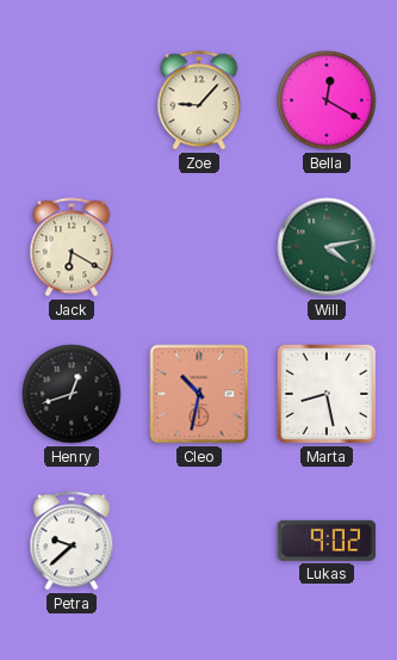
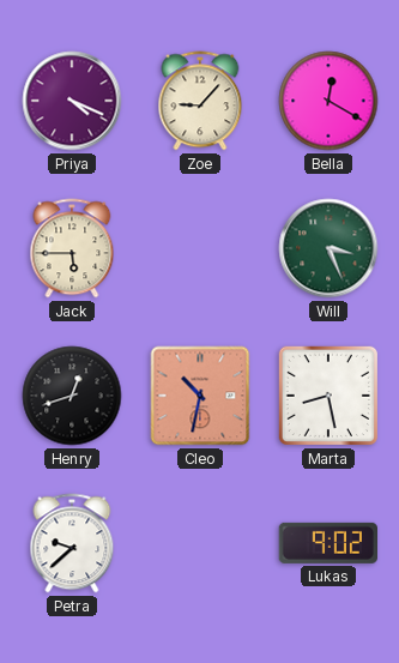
Priya: none -> 4:19
Jack: 6:20 -> 5:45
Will: 4:13 -> 3:26
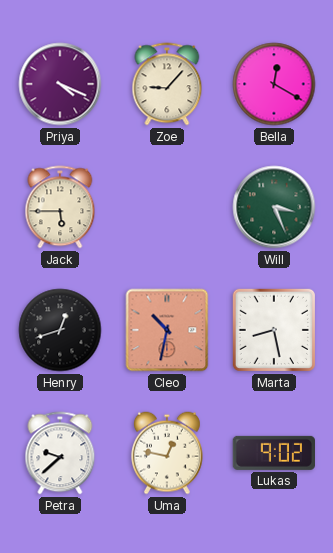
Uma: none -> 12:47
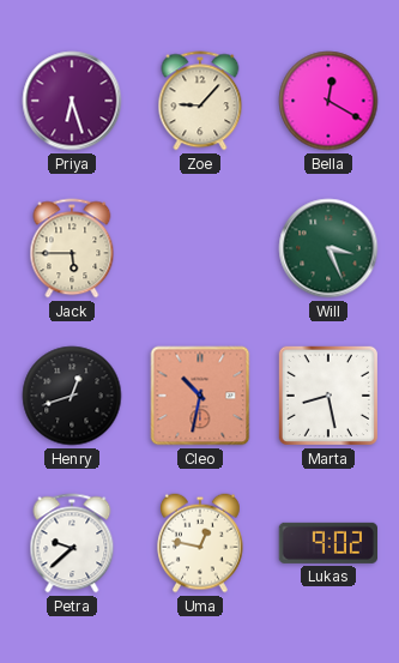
Priya: 4:19 -> 6:27
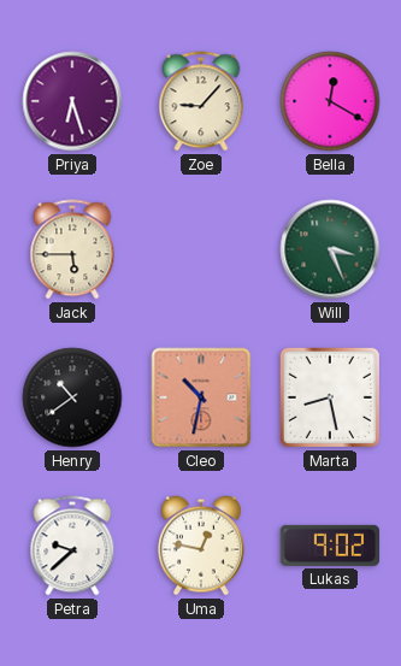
Henry: 12:42 -> 10:39
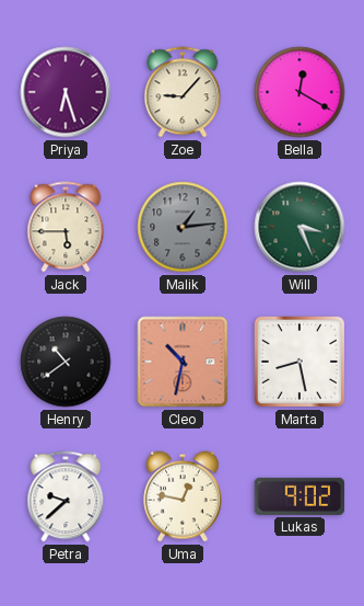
Malik: none -> 1:14
